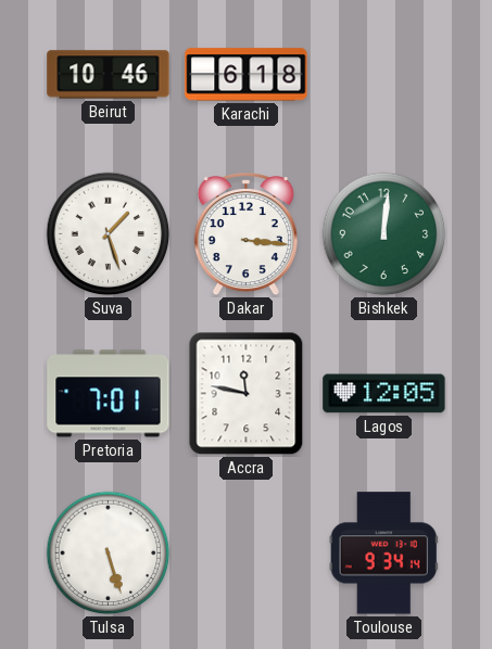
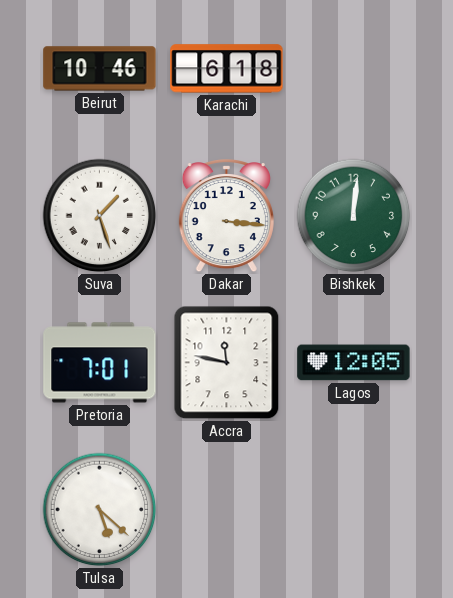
Tulsa: 5:27 -> 5:22
Toulouse: 9:34 -> none
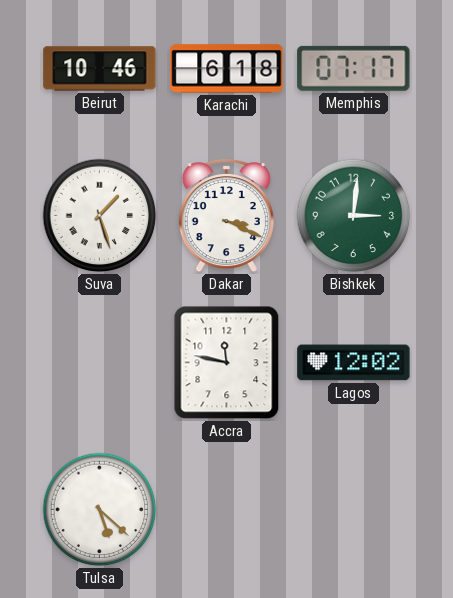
Memphis: none -> 07:17
Dakar: 3:16 -> 3:19
Bishkek: 12:01 -> 3:01
Pretoria: 7:01 -> none
Lagos: 12:05 -> 12:02
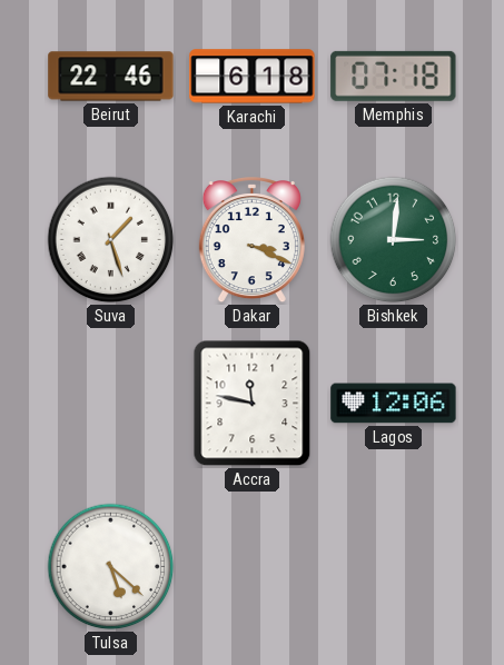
Beirut: 10:46 -> 22:46
Memphis: 07:17 -> 07:18
Lagos: 12:02 -> 12:06
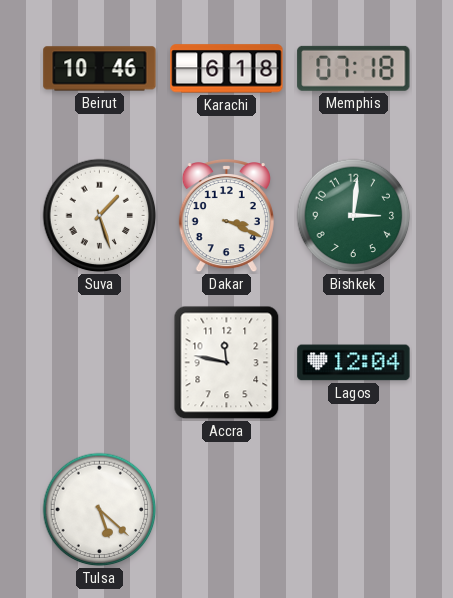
Beirut: 22:46 -> 10:46
Lagos: 12:06 -> 12:04
